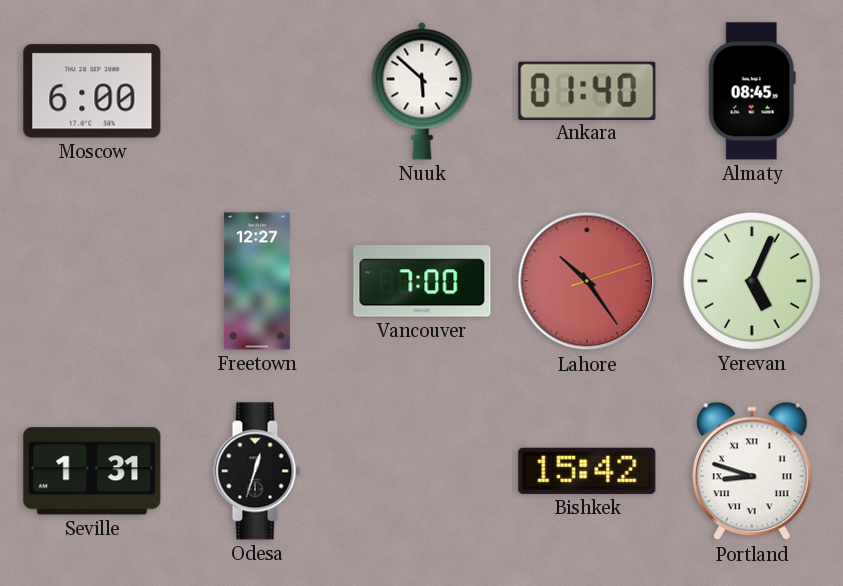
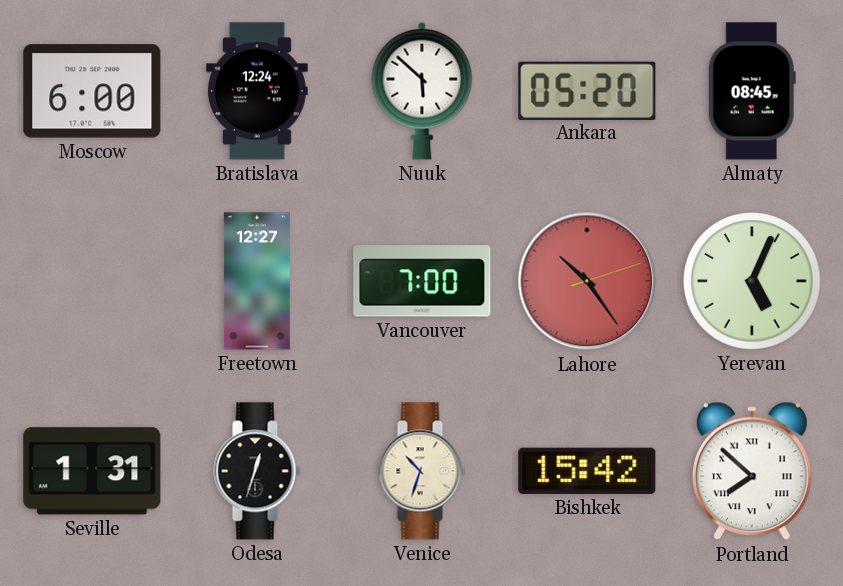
Bratislava: none -> 12:24
Ankara: 01:40 -> 05:20
Venice: none -> 10:33
Portland: 8:48 -> 7:52
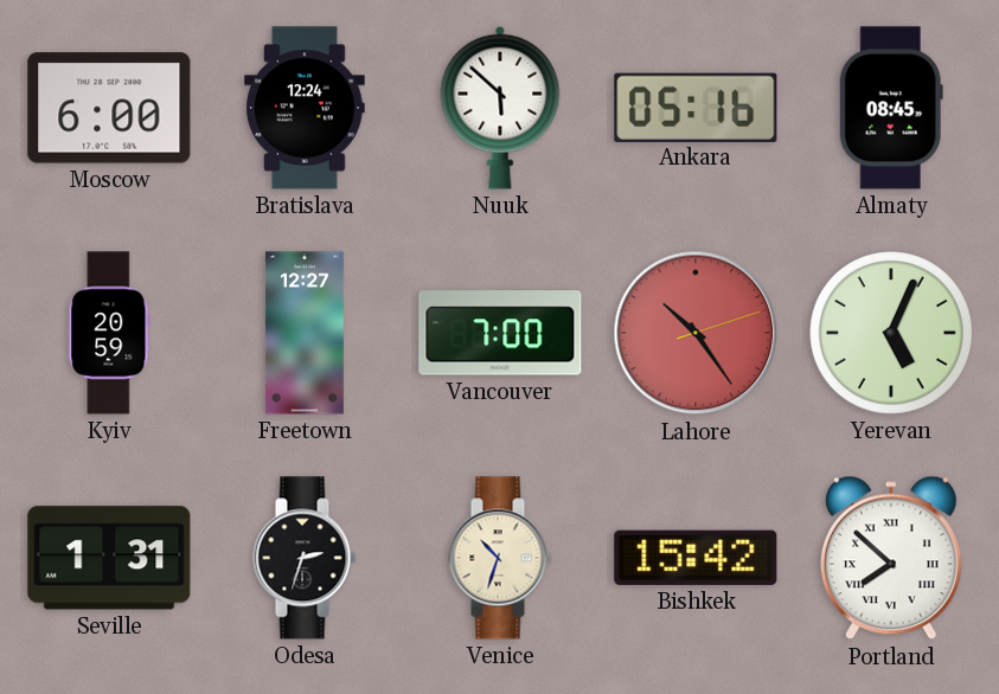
Ankara: 05:20 -> 05:16
Kyiv: none -> 20:59
Odesa: 12:33 -> 2:33
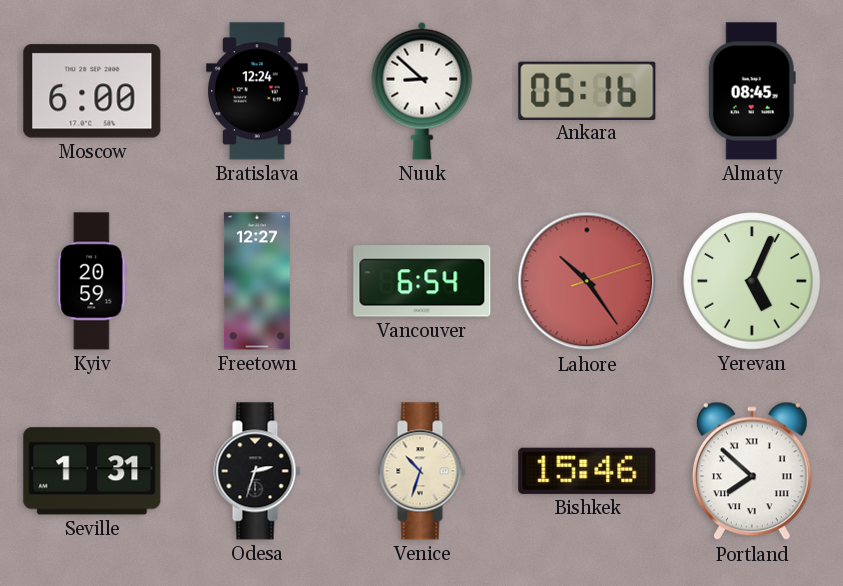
Nuuk: 5:52 -> 8:52
Vancouver: 7:00 -> 6:54
Bishkek: 15:42 -> 15:46
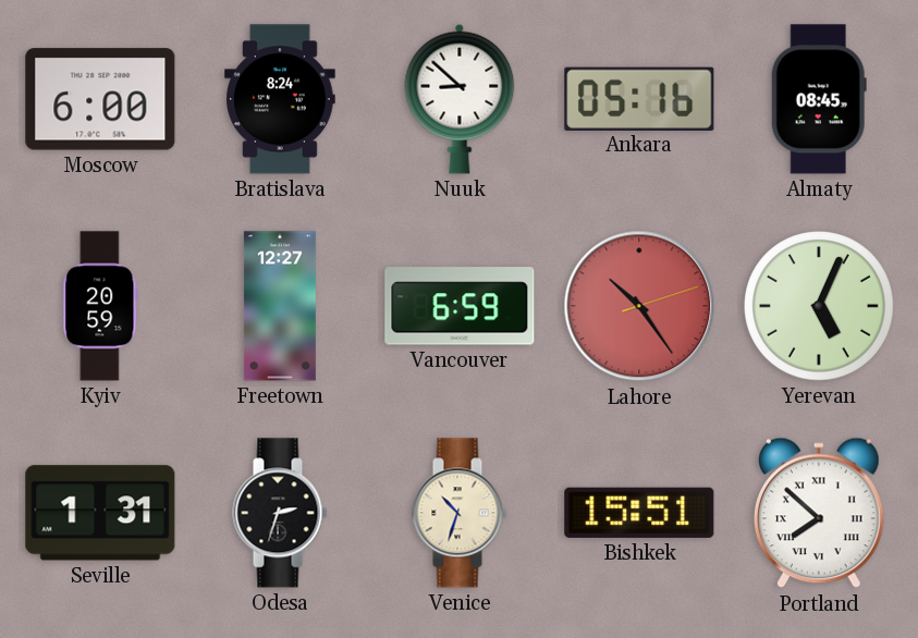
Bratislava: 12:24 -> 8:24
Vancouver: 6:54 -> 6:59
Bishkek: 15:46 -> 15:51
